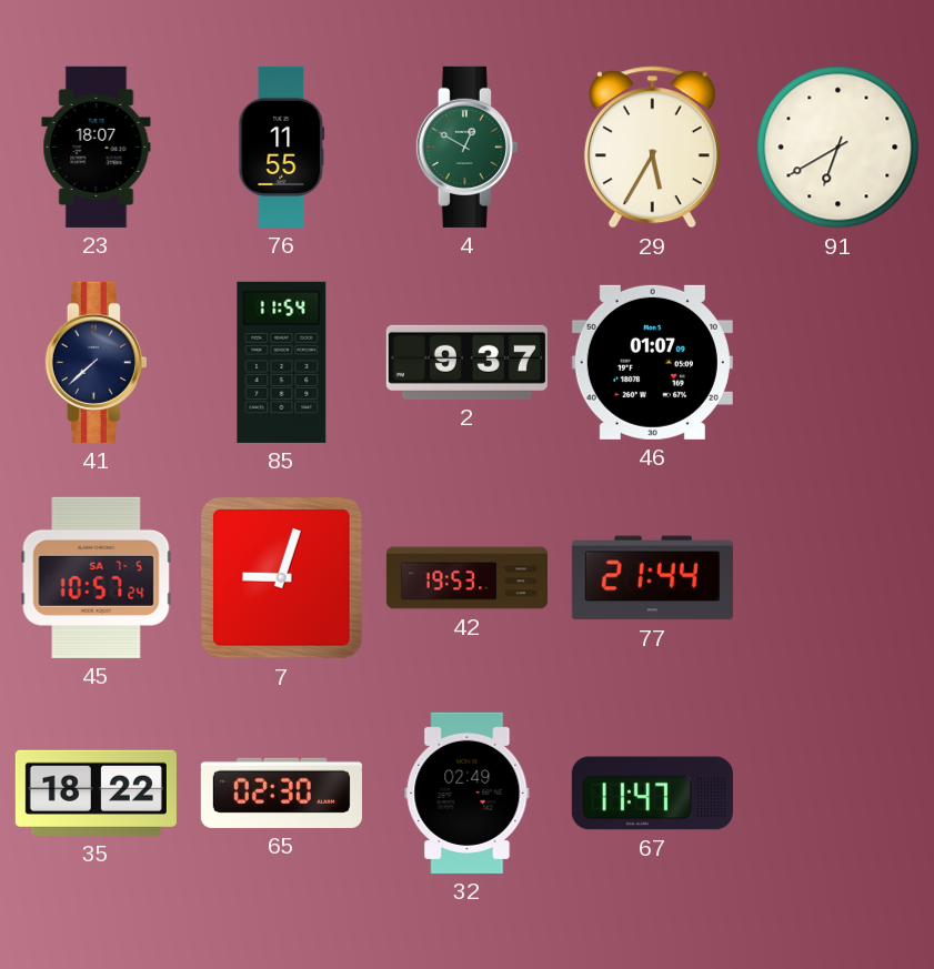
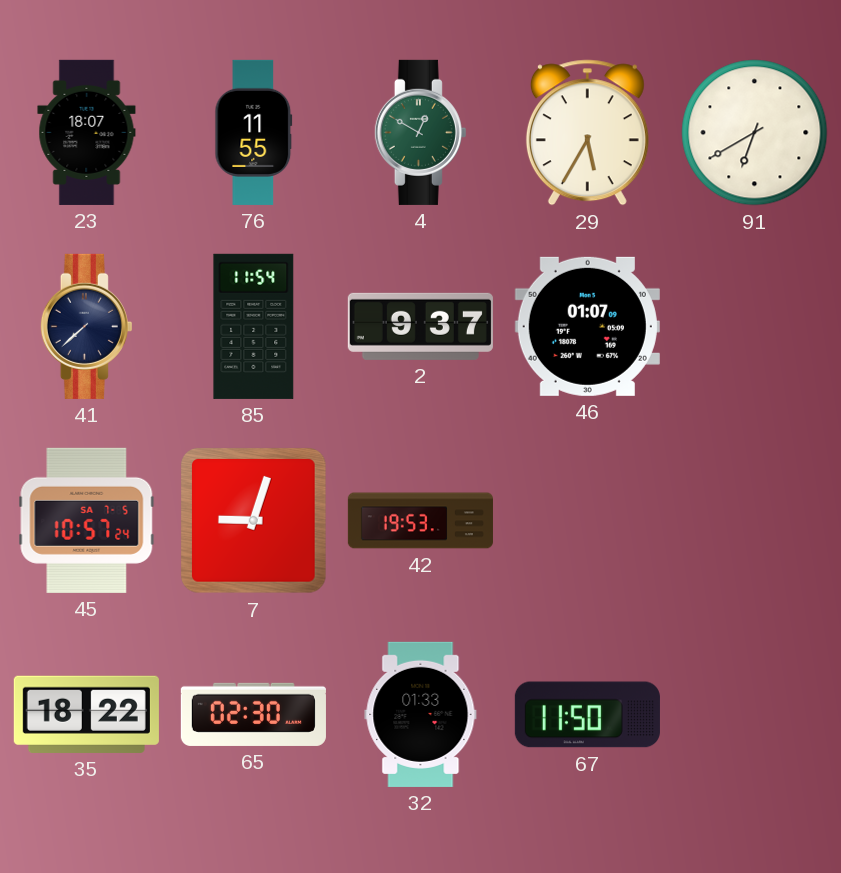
77: 21:44 -> none
32: 02:49 -> 01:33
67: 11:47 -> 11:50
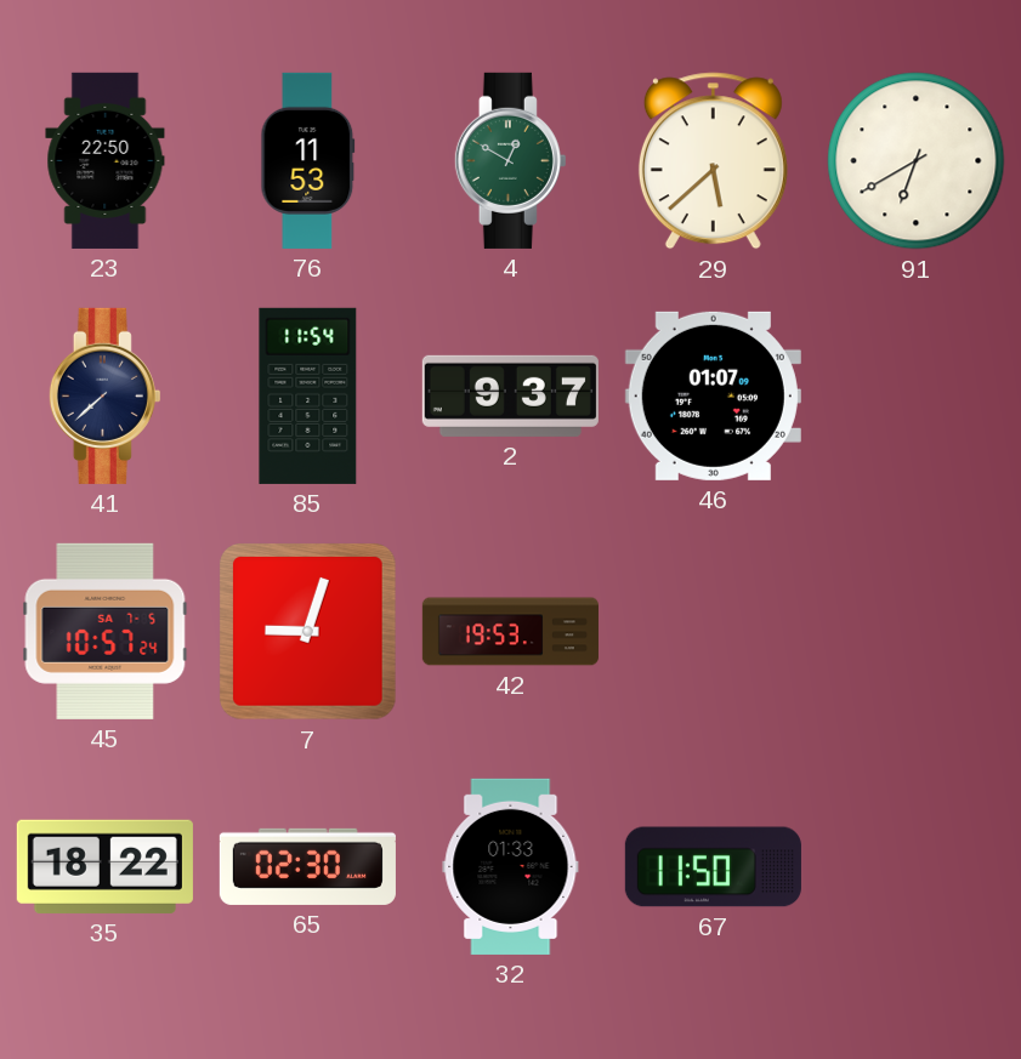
23: 18:07 -> 22:50
76: 11:55 -> 11:53
29: 5:35 -> 5:38
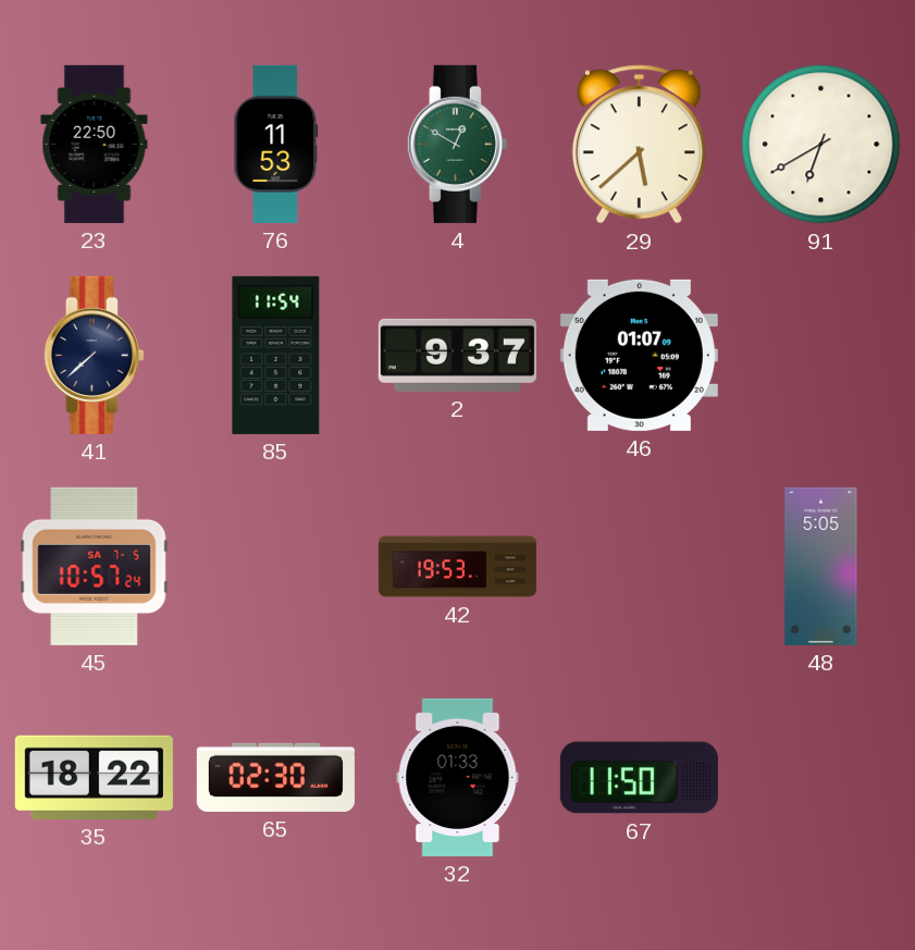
7: 9:03 -> none
48: none -> 5:05
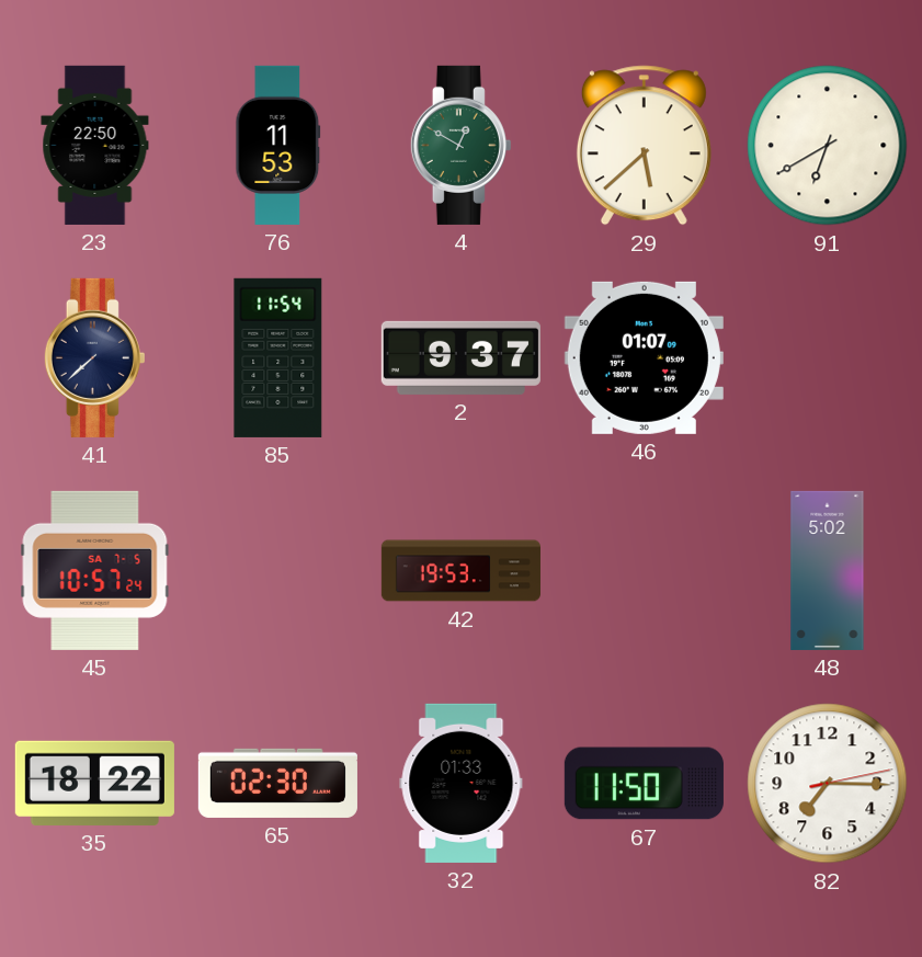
48: 5:05 -> 5:02
82: none -> 7:15
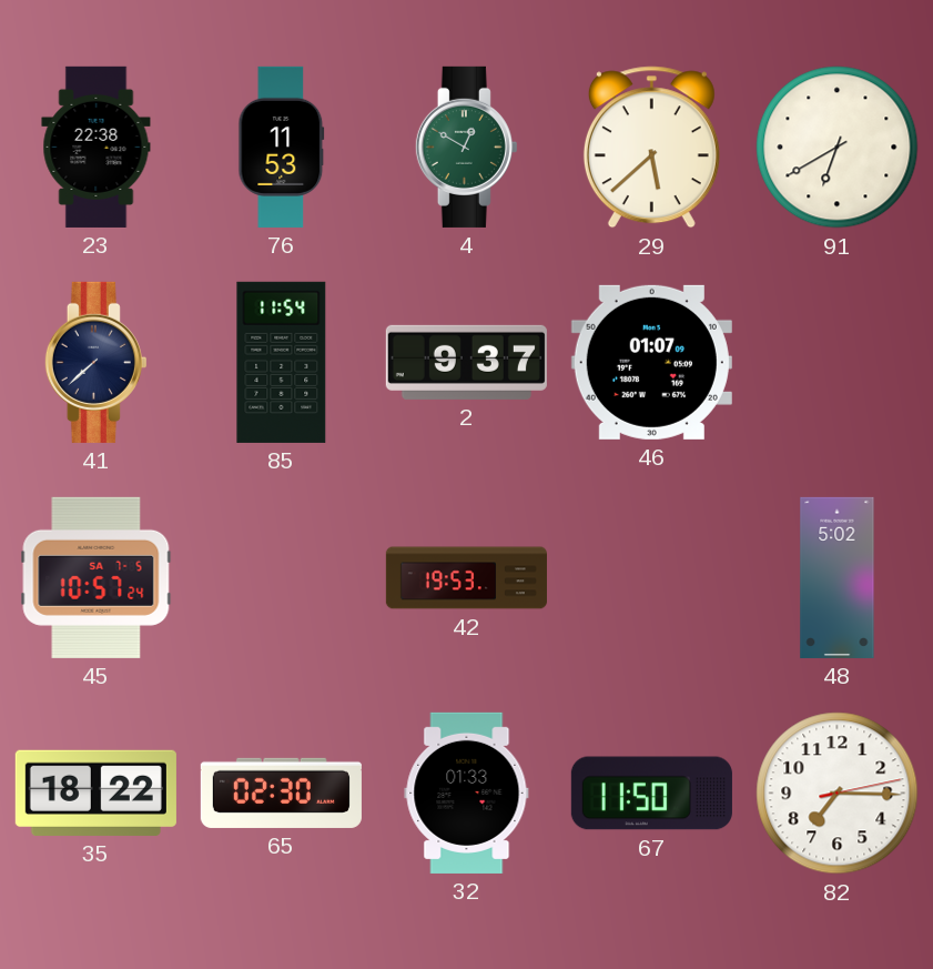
23: 22:50 -> 22:38
